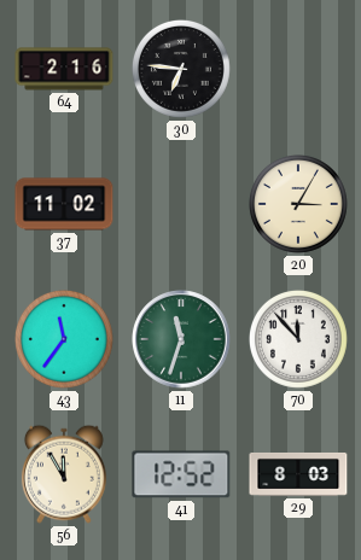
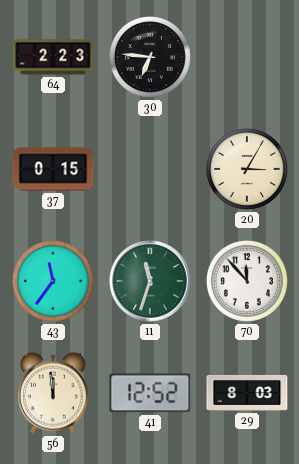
64: 2:16 -> 2:23
37: 11:02 -> 0:15
56: 11:55 -> 11:59
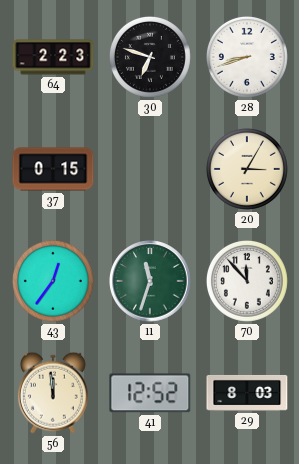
30: 6:46 -> 6:48
28: none -> 8:42
43: 11:36 -> 12:36
